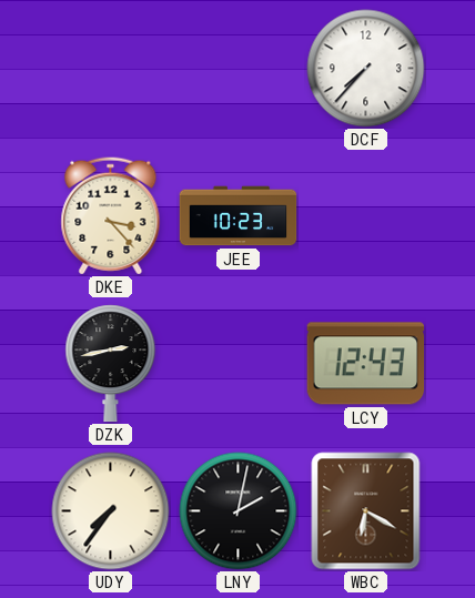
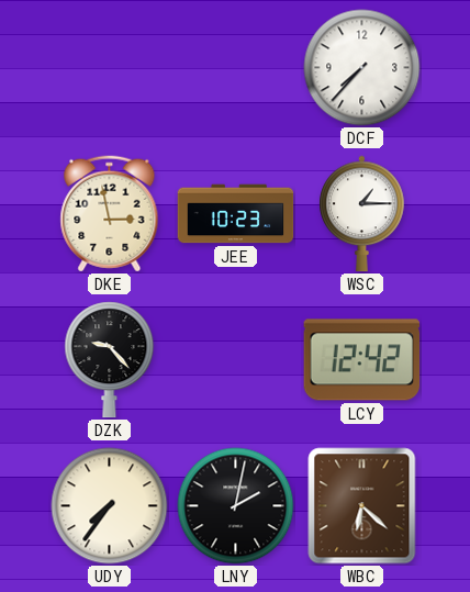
DKE: 3:23 -> 2:58
WSC: none -> 1:15
DZK: 2:43 -> 9:23
LCY: 12:43 -> 12:42
WBC: 6:20 -> 6:22
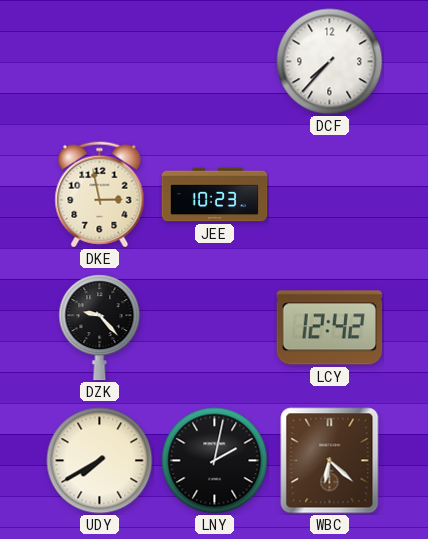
WSC: 1:15 -> none
UDY: 7:36 -> 7:40
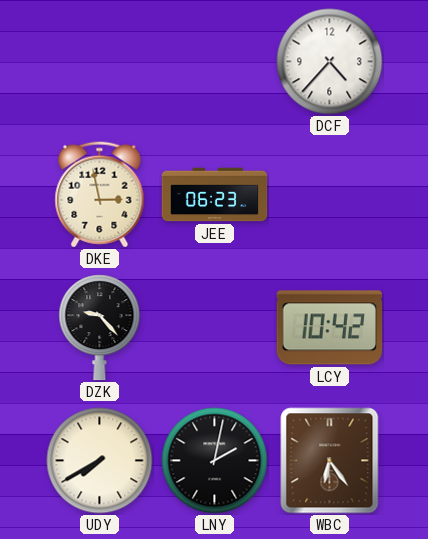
DCF: 7:37 -> 4:37
JEE: 10:23 -> 06:23
LCY: 12:42 -> 10:42
WBC: 6:22 -> 6:24
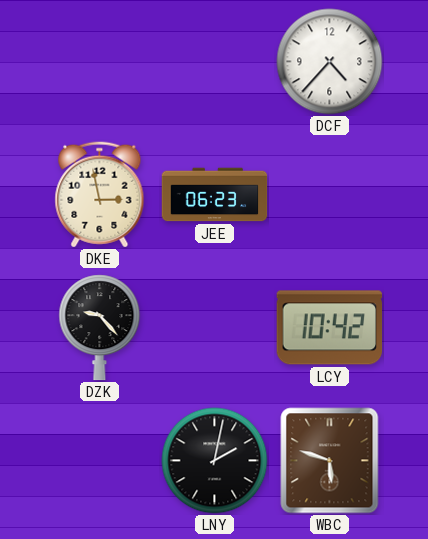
UDY: 7:40 -> none
WBC: 6:24 -> 5:48
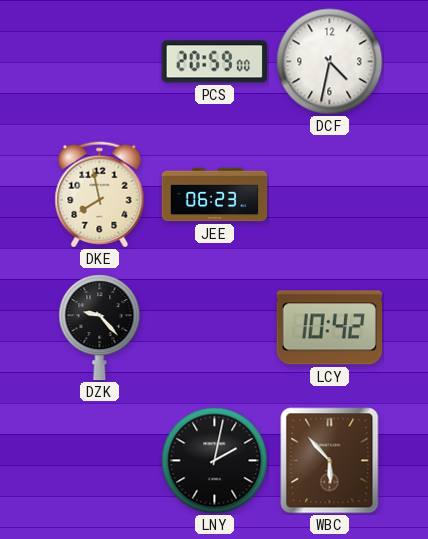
PCS: none -> 20:59
DCF: 4:37 -> 4:32
DKE: 2:58 -> 7:58
WBC: 5:48 -> 5:53
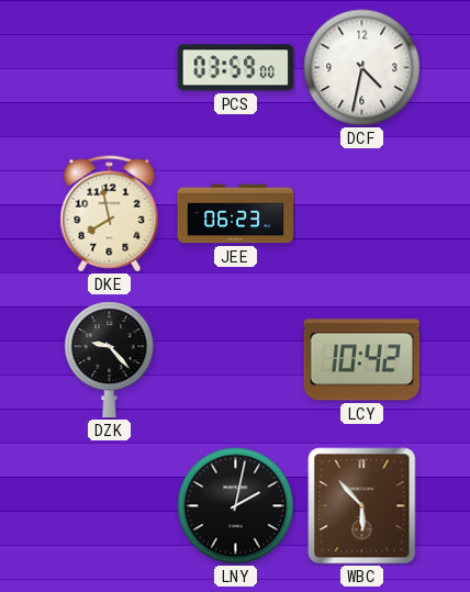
PCS: 20:59 -> 03:59
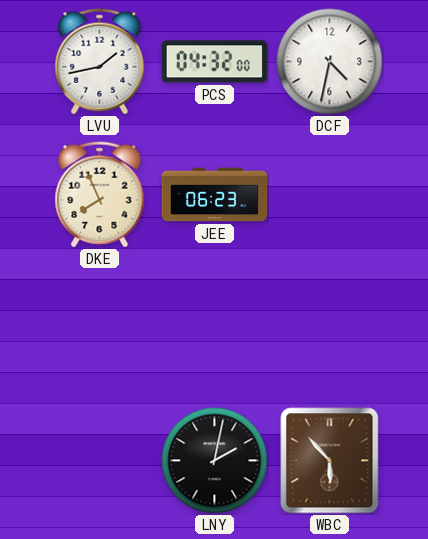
LVU: none -> 1:43
PCS: 03:59 -> 04:32
DKE: 7:58 -> 7:56
DZK: 9:23 -> none
LCY: 10:42 -> none
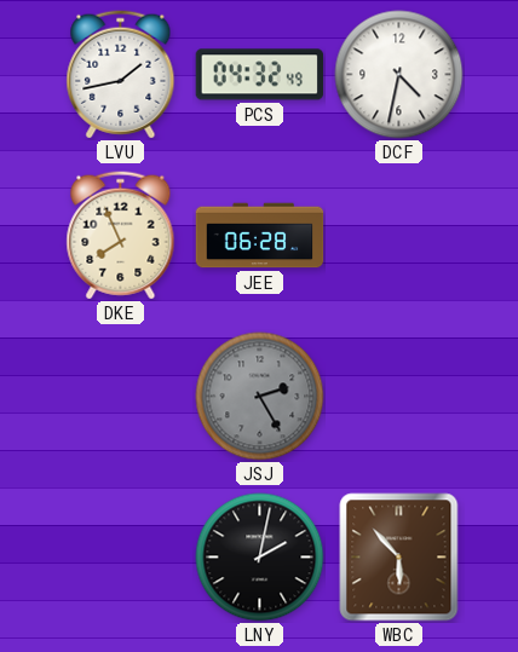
PCS: 04:32:00 -> 04:32:49
JEE: 06:23 -> 06:28
JSJ: none -> 2:25
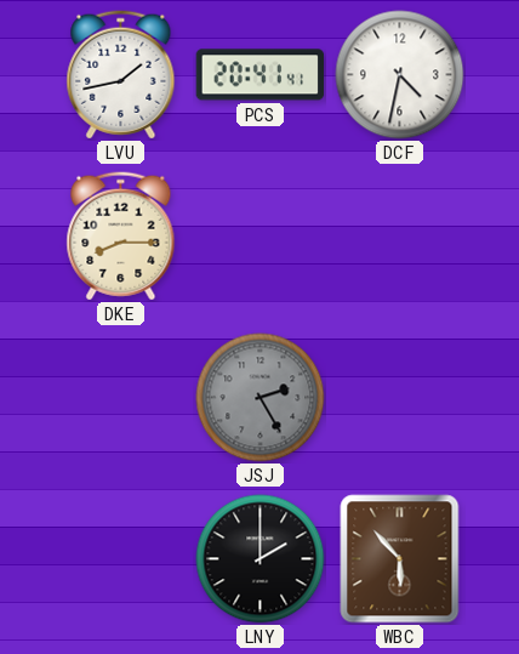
PCS: 04:32 -> 20:41
DKE: 7:56 -> 8:15
JEE: 06:28 -> none
LNY: 2:02 -> 2:00
